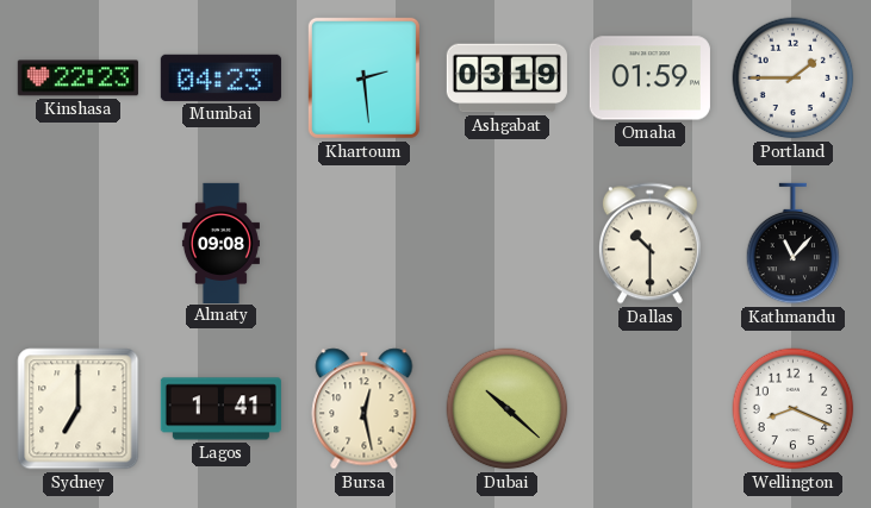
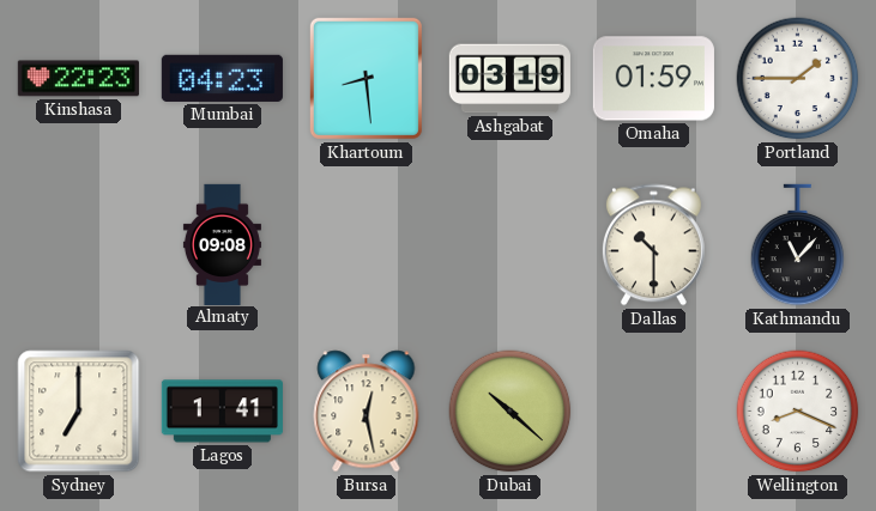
Khartoum: 2:29 -> 8:29
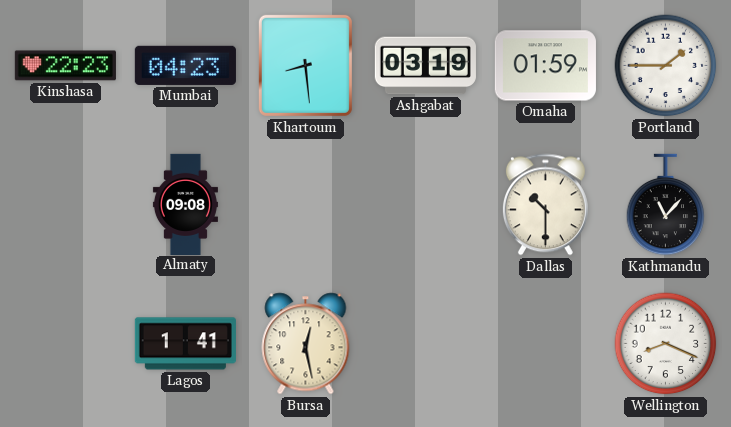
Sydney: 7:00 -> none
Dubai: 10:22 -> none
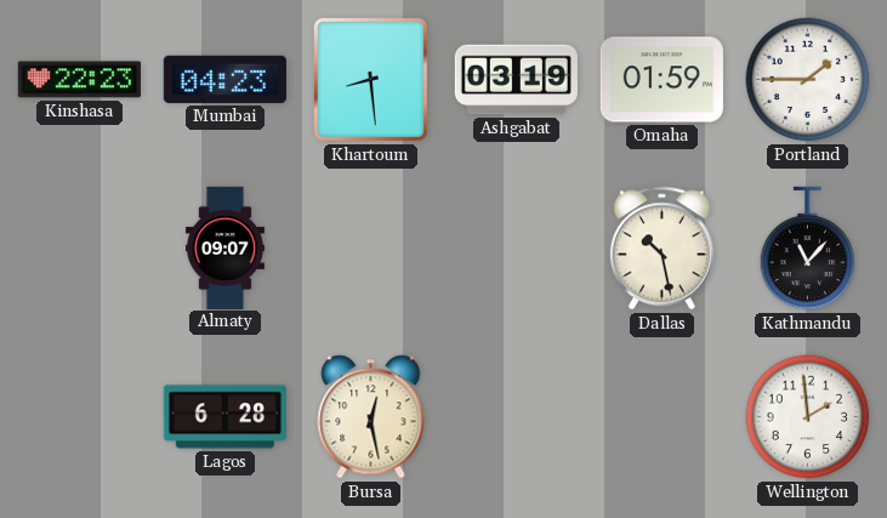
Almaty: 09:08 -> 09:07
Dallas: 10:30 -> 10:28
Lagos: 1:41 -> 6:28
Wellington: 8:19 -> 1:59
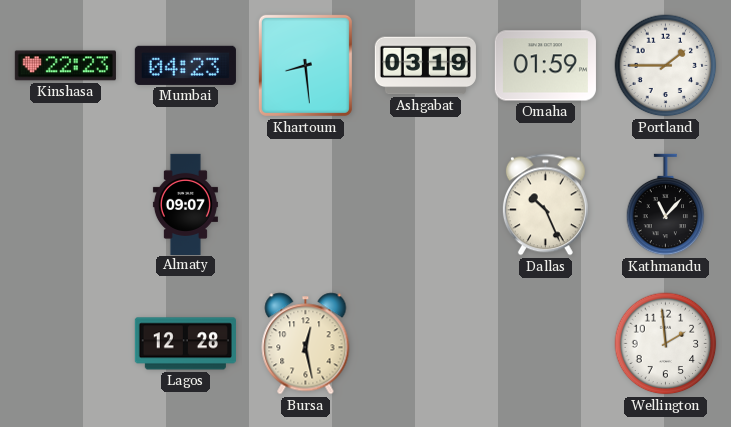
Dallas: 10:28 -> 10:26
Lagos: 6:28 -> 12:28
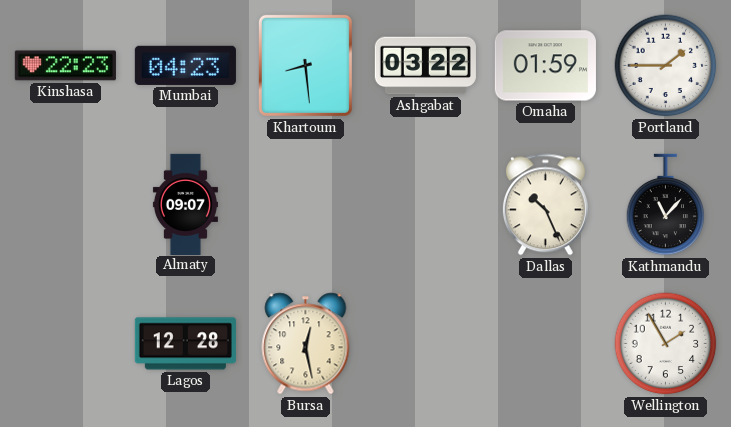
Ashgabat: 03:19 -> 03:22
Wellington: 1:59 -> 1:55
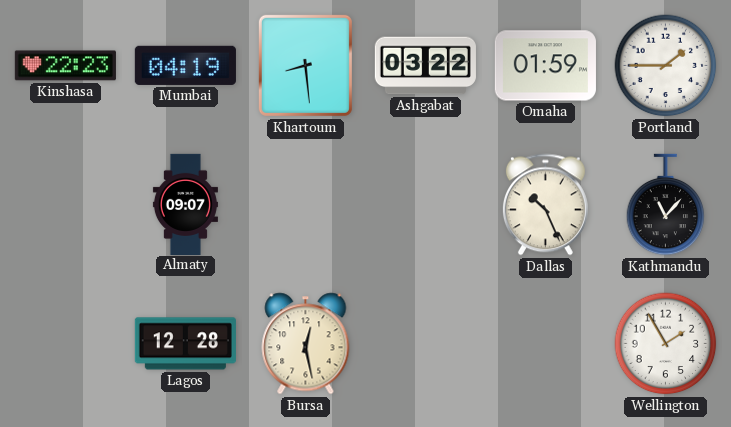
Mumbai: 04:23 -> 04:19
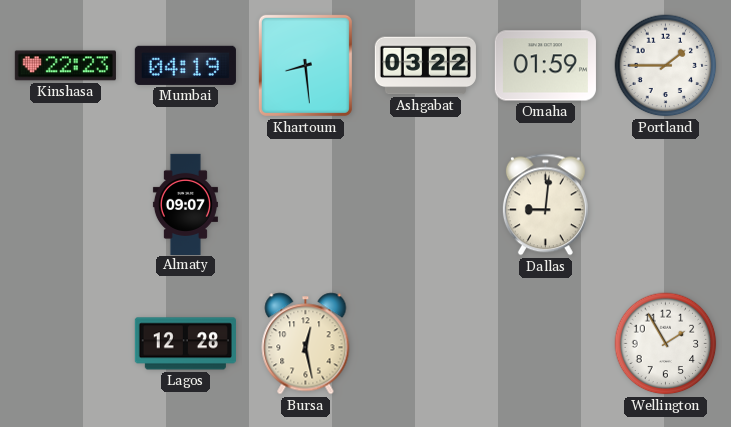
Dallas: 10:26 -> 9:01
Kathmandu: 11:07 -> none
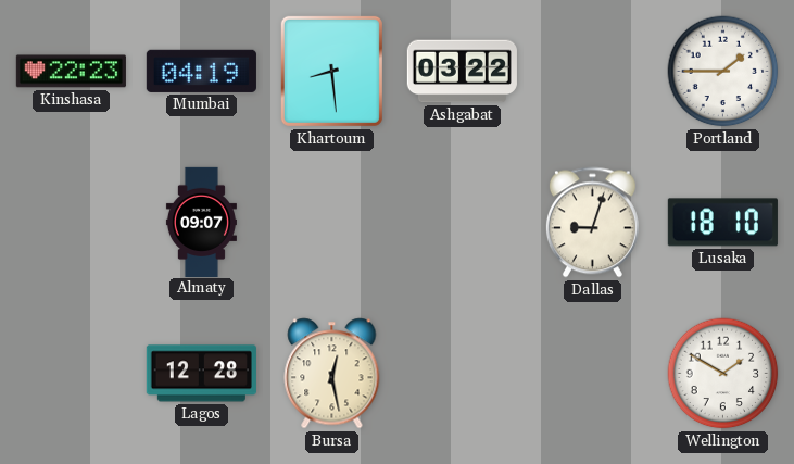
Omaha: 01:59 -> none
Dallas: 9:01 -> 9:03
Lusaka: none -> 18:10
Wellington: 1:55 -> 1:50
